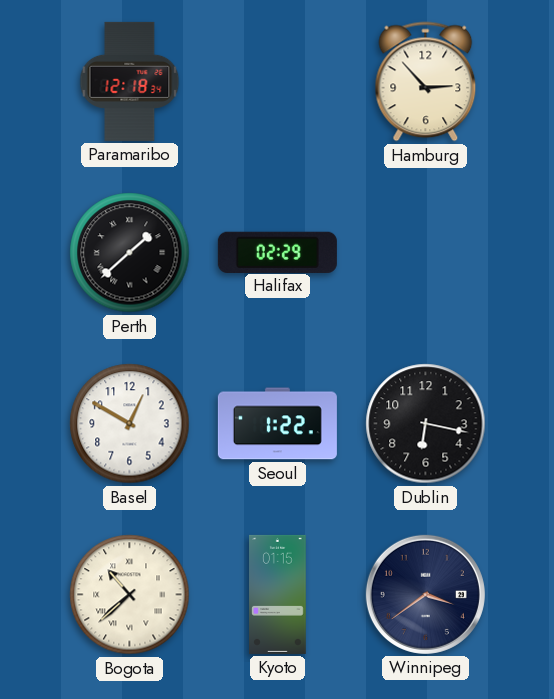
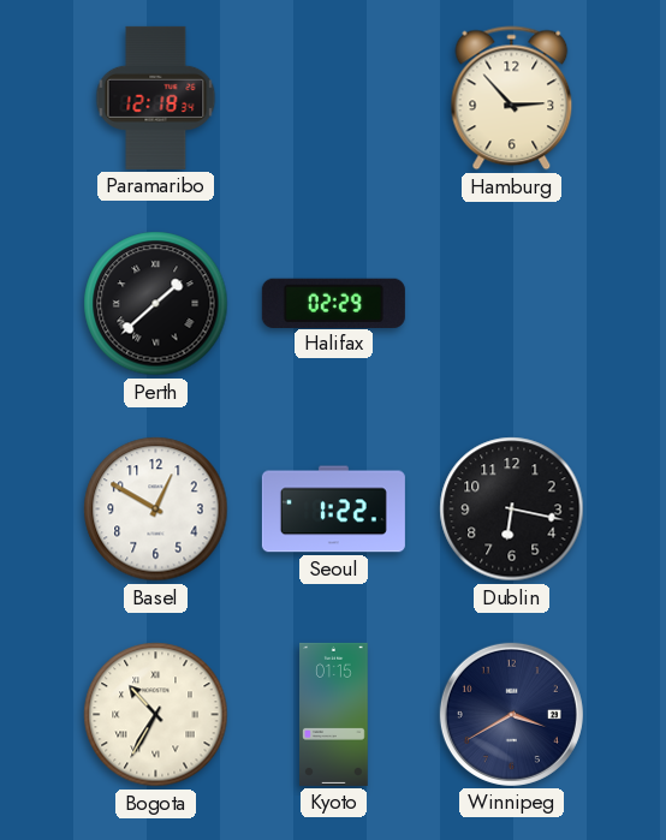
Bogota: 10:38 -> 10:35
Winnipeg: 3:39 -> 3:40
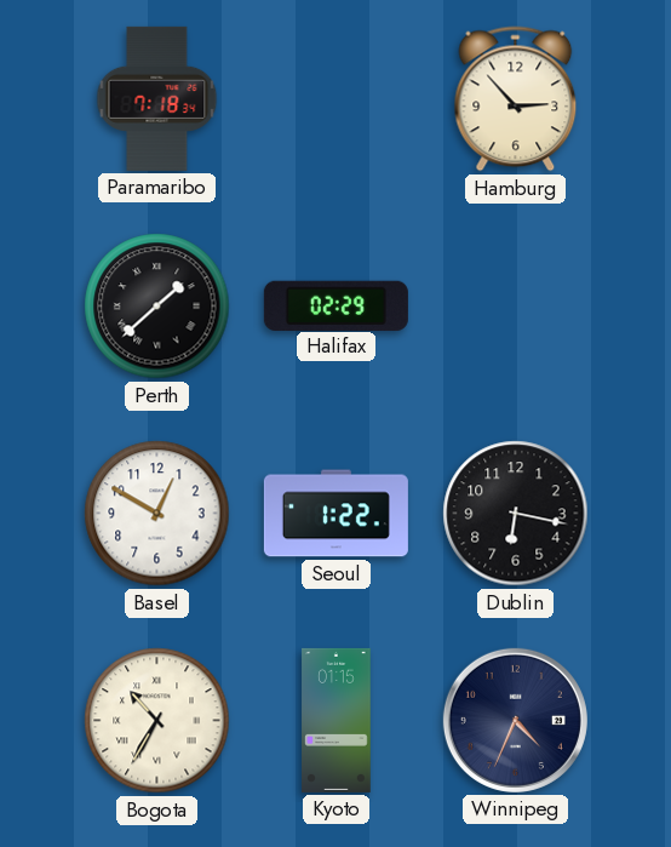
Paramaribo: 12:18 -> 7:18
Winnipeg: 3:40 -> 4:34
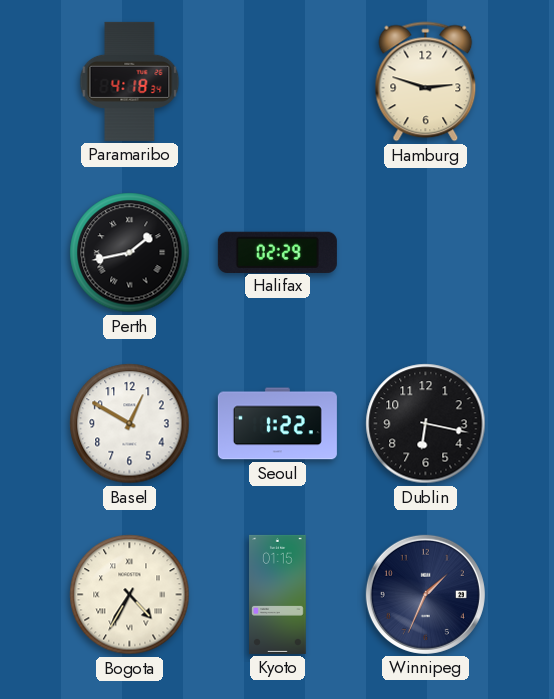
Paramaribo: 7:18 -> 4:18
Hamburg: 2:53 -> 2:48
Perth: 1:38 -> 1:43
Bogota: 10:35 -> 4:35
Winnipeg: 4:34 -> 1:34
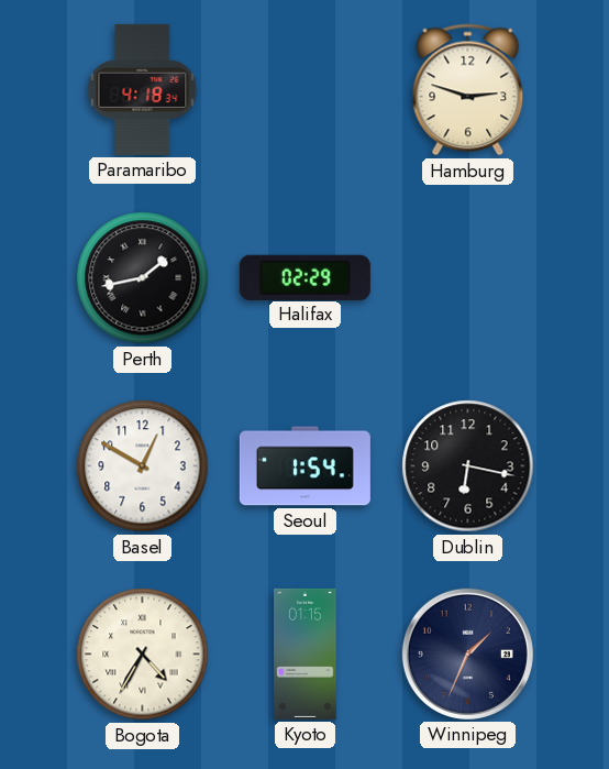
Seoul: 1:22 -> 1:54
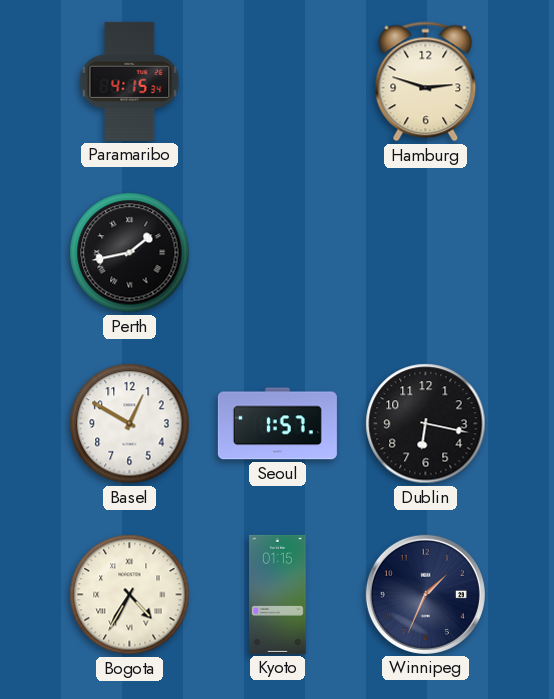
Paramaribo: 4:18 -> 4:15
Halifax: 02:29 -> none
Seoul: 1:54 -> 1:57
